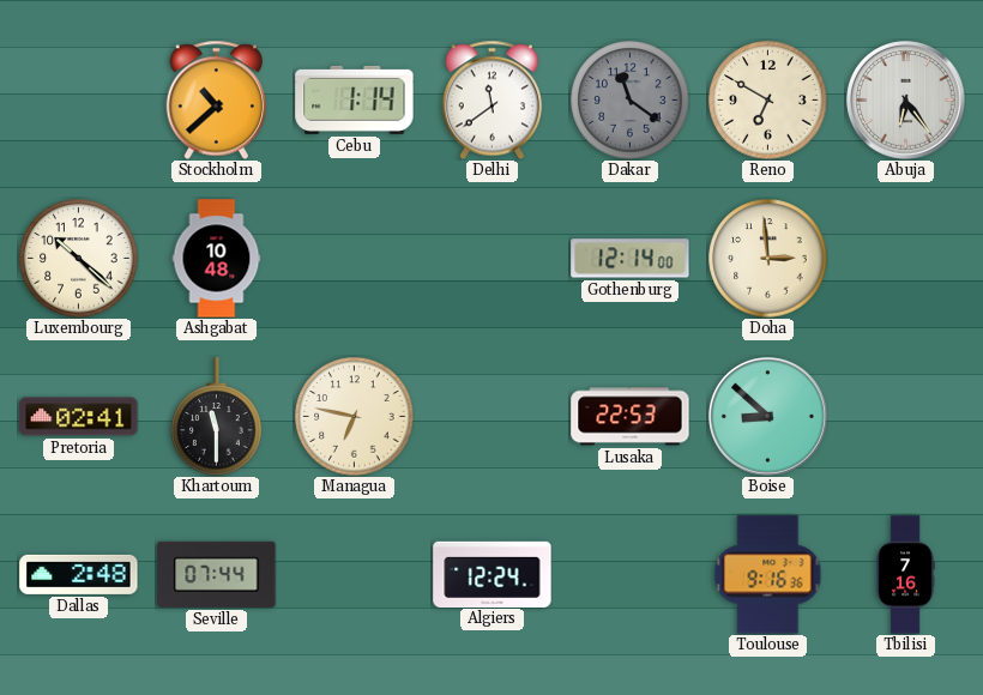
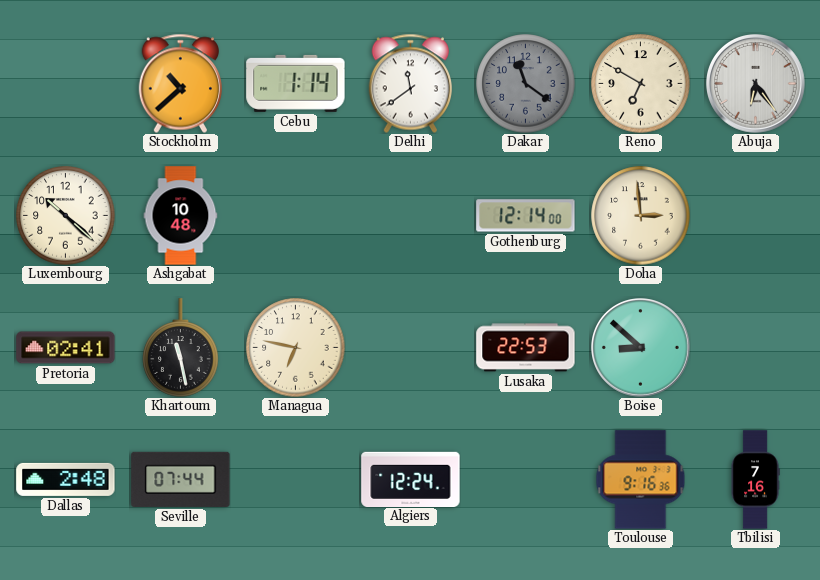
Khartoum: 11:30 -> 11:28
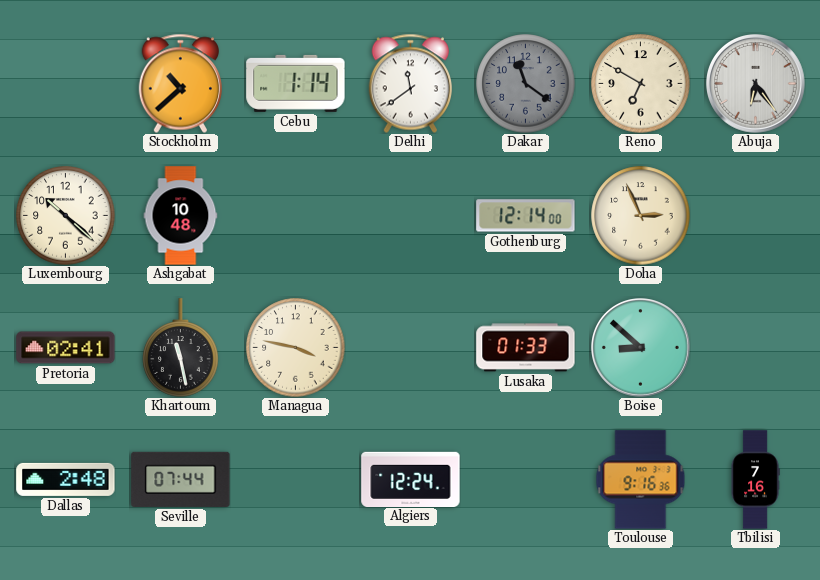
Doha: 2:59 -> 2:56
Managua: 6:47 -> 3:47
Lusaka: 22:53 -> 01:33
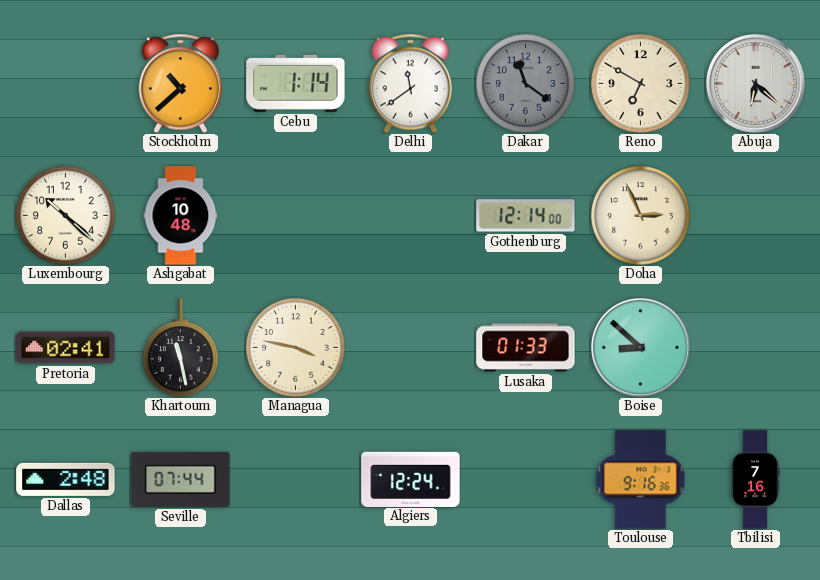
Abuja: 6:24 -> 6:22
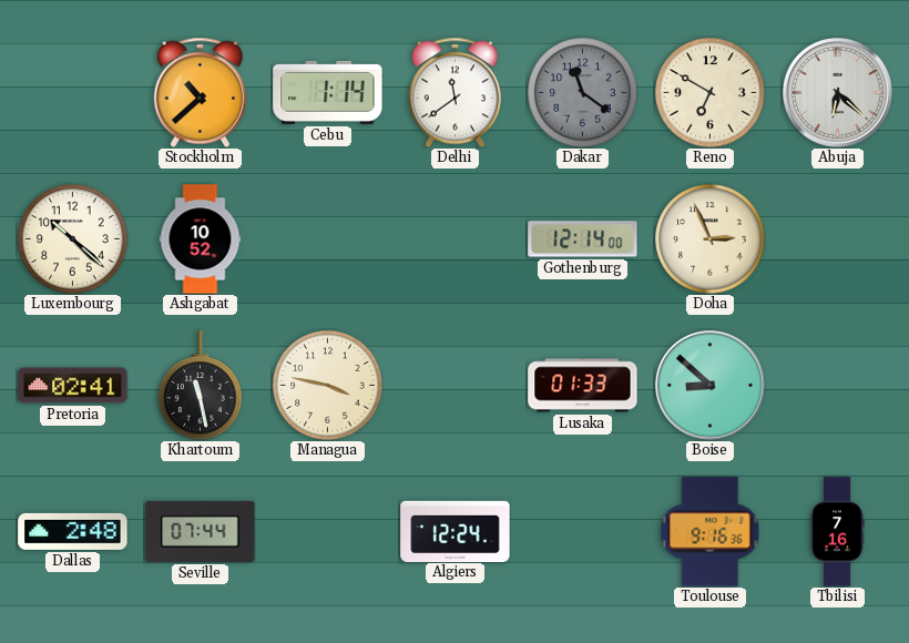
Ashgabat: 10:48 -> 10:52
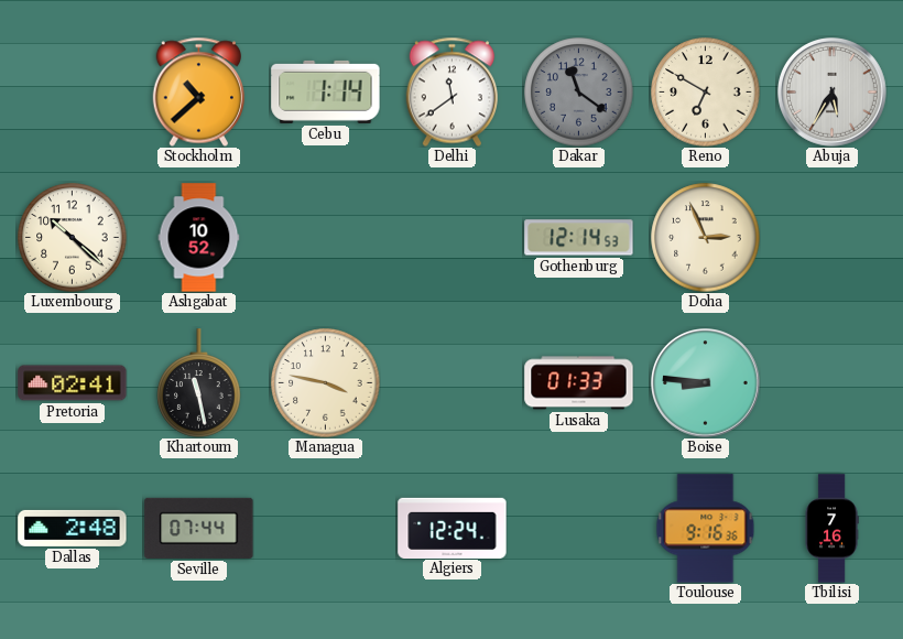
Abuja: 6:22 -> 5:35
Gothenburg: 12:14:00 -> 12:14:53
Boise: 8:52 -> 8:46
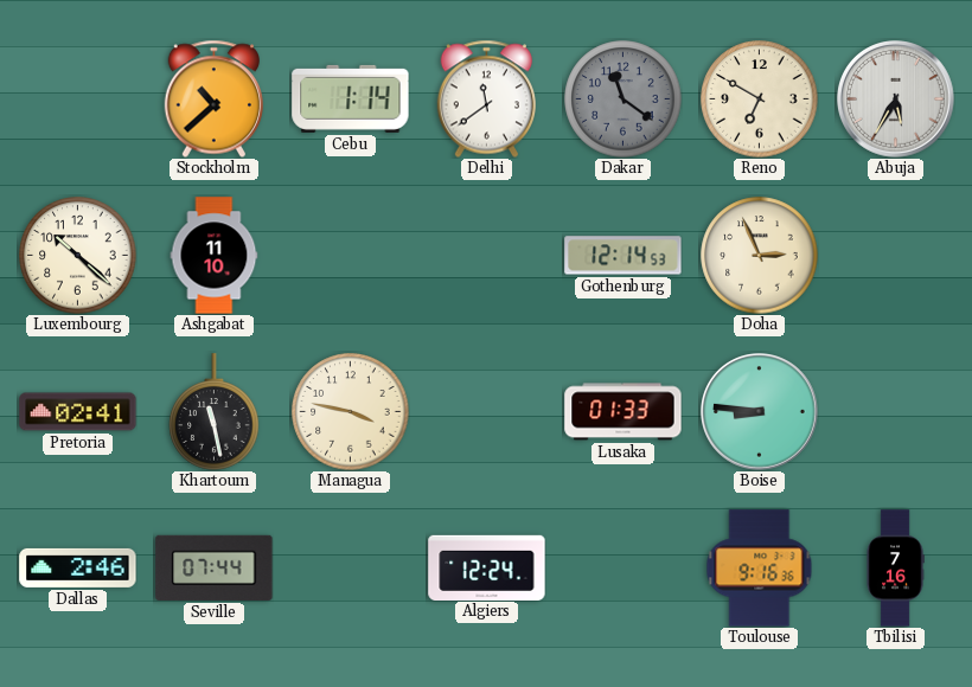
Ashgabat: 10:52 -> 11:10
Dallas: 2:48 -> 2:46
